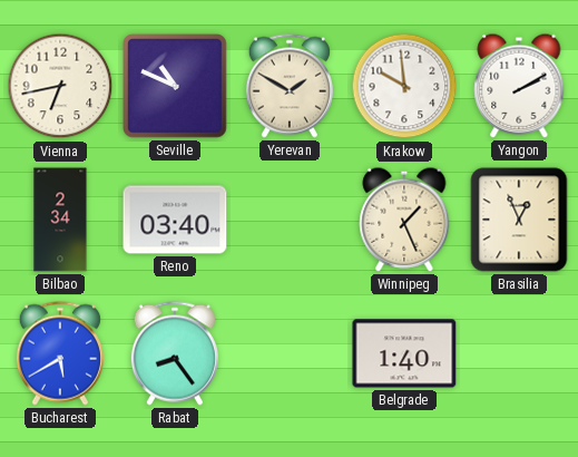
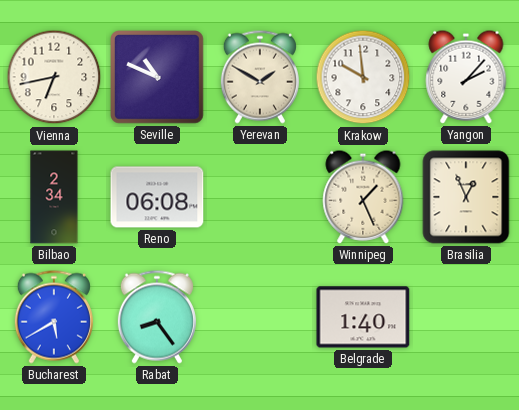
Yangon: 2:10 -> 2:07
Reno: 03:40 -> 06:08
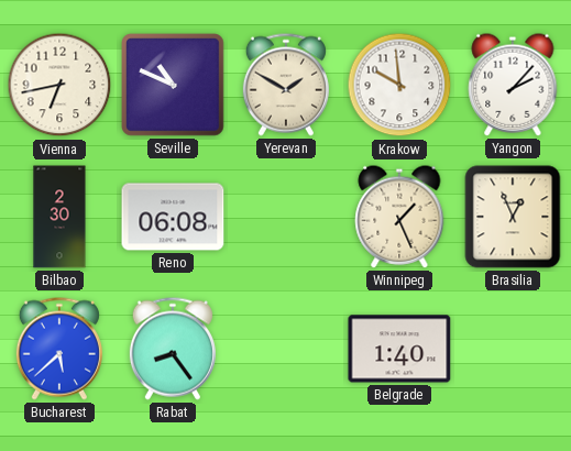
Bilbao: 2:34 -> 2:30
Bucharest: 5:40 -> 5:38
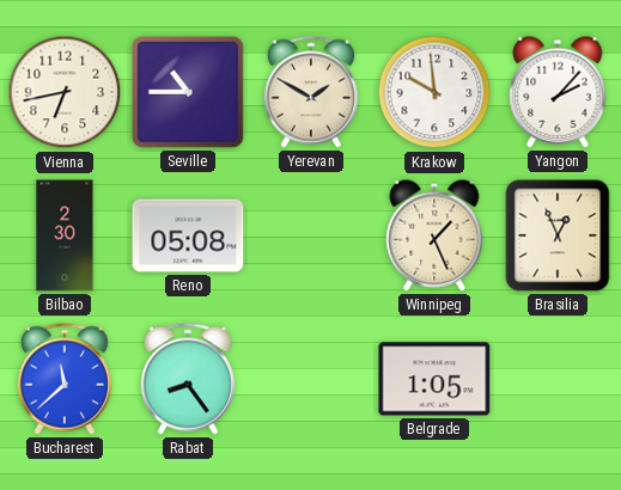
Seville: 10:49 -> 10:45
Reno: 06:08 -> 05:08
Bucharest: 5:38 -> 11:38
Belgrade: 1:40 -> 1:05
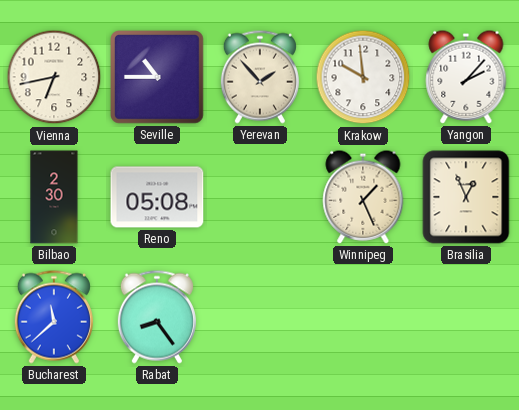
Yerevan: 1:50 -> 1:53
Belgrade: 1:05 -> none
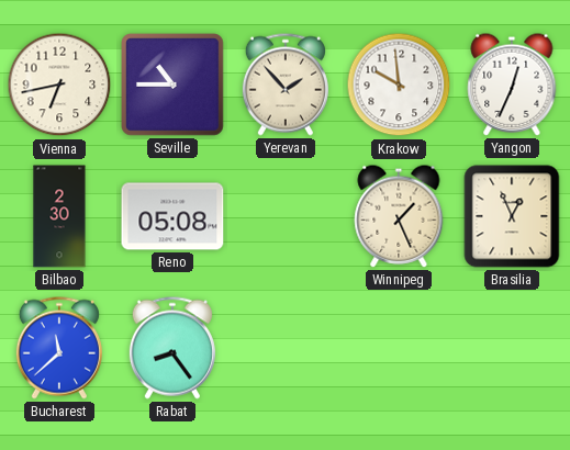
Yangon: 2:07 -> 12:34
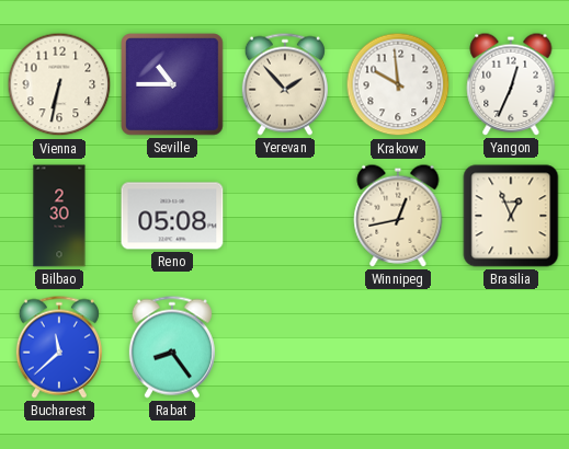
Vienna: 6:43 -> 6:32
Winnipeg: 1:26 -> 12:43
